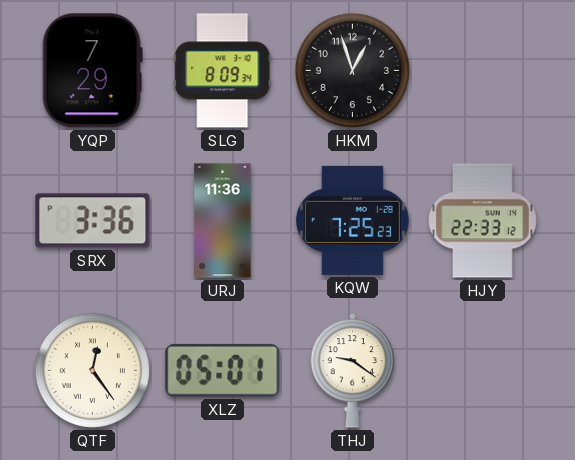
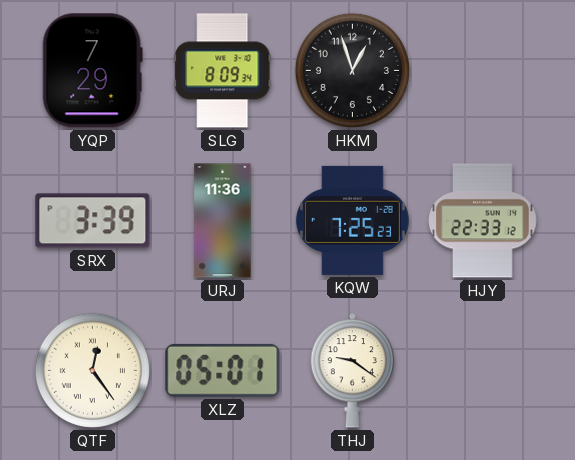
SRX: 3:36 -> 3:39
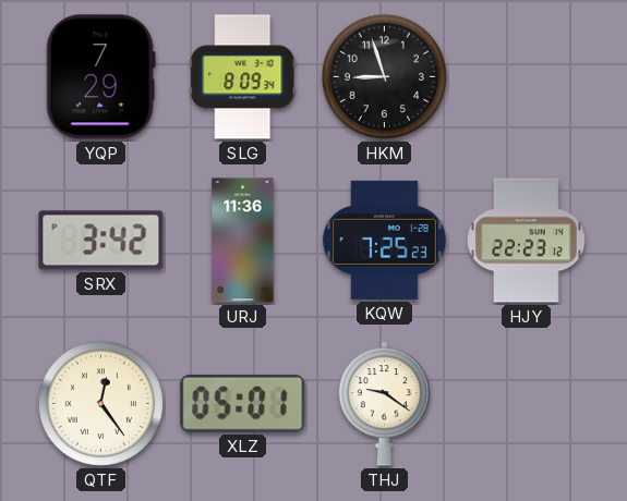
HKM: 12:57 -> 8:57
SRX: 3:39 -> 3:42
HJY: 22:33 -> 22:23
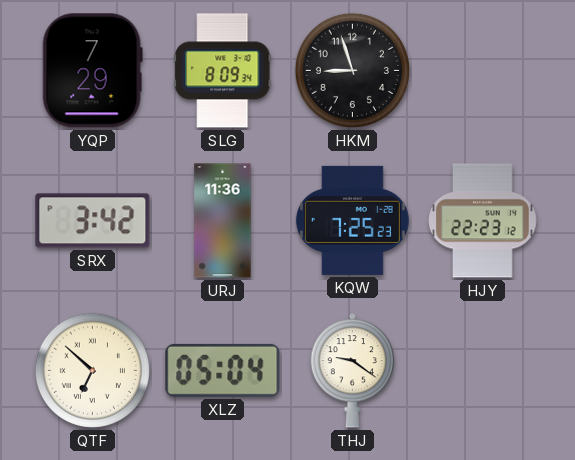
QTF: 12:24 -> 6:52
XLZ: 05:01 -> 05:04
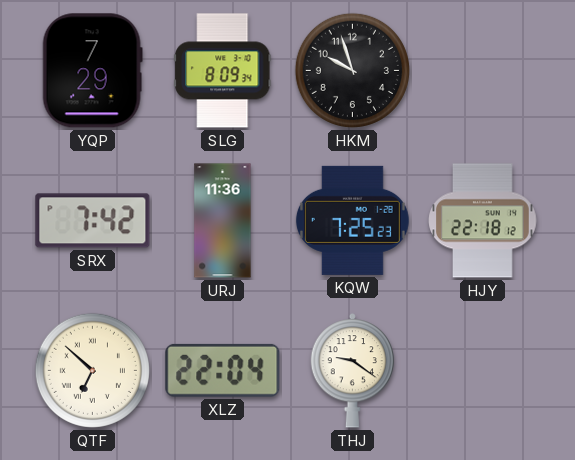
HKM: 8:57 -> 9:57
SRX: 3:42 -> 7:42
HJY: 22:23 -> 22:18
XLZ: 05:04 -> 22:04
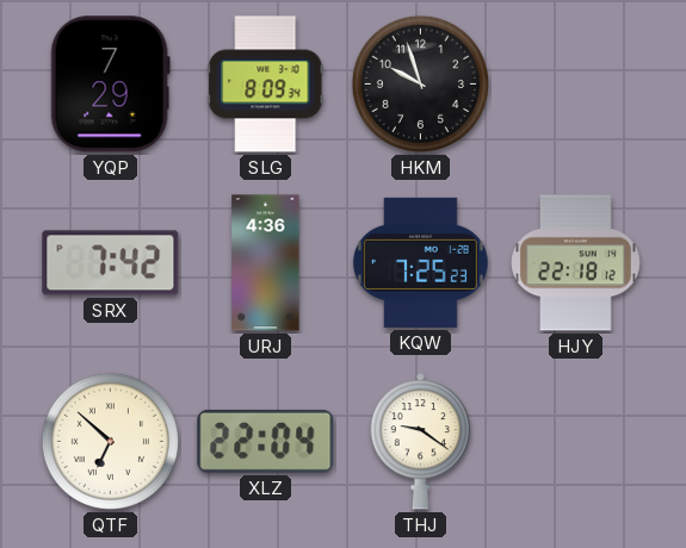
URJ: 11:36 -> 4:36
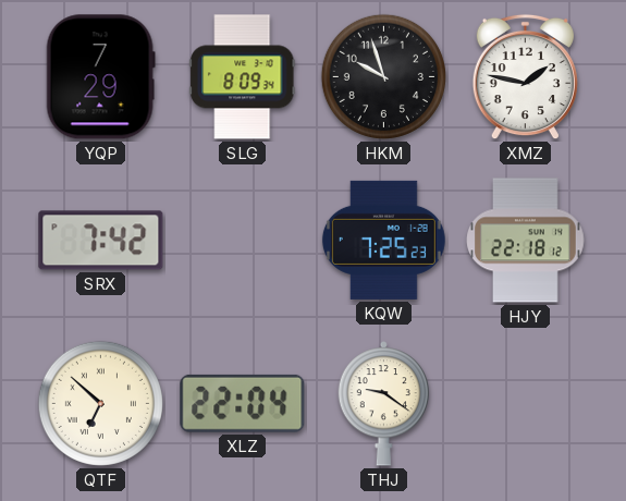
XMZ: none -> 1:47
URJ: 4:36 -> none
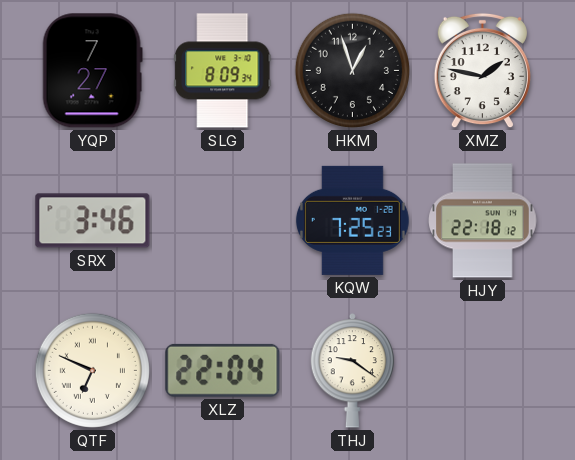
YQP: 7:29 -> 7:27
HKM: 9:57 -> 12:57
SRX: 7:42 -> 3:46
QTF: 6:52 -> 6:49
